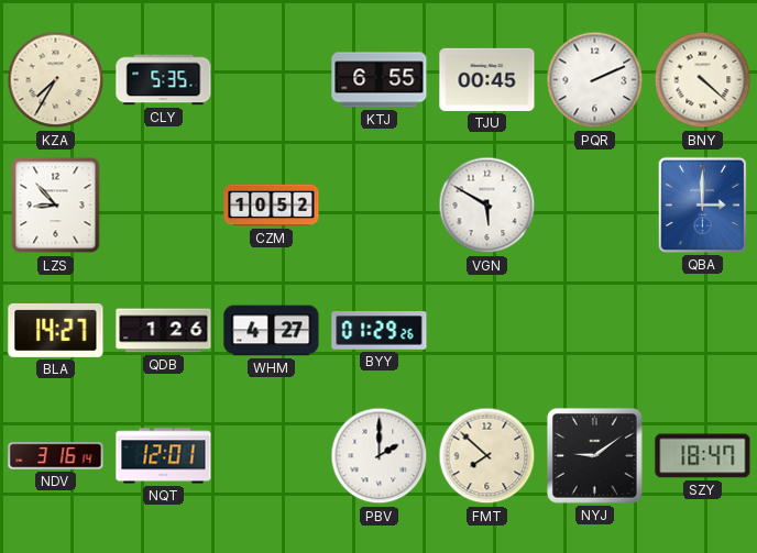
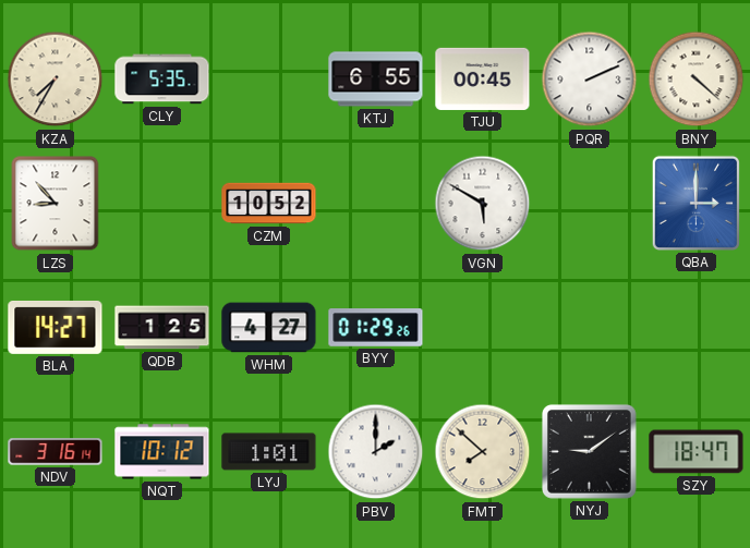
QDB: 1:26 -> 1:25
NQT: 12:01 -> 10:12
LYJ: none -> 1:01
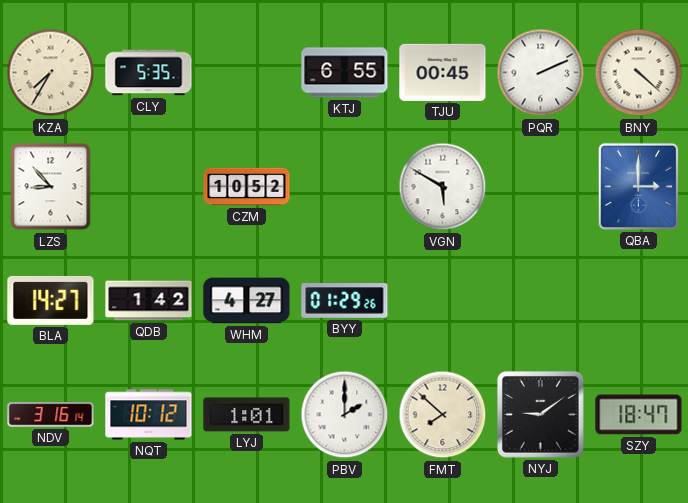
QDB: 1:25 -> 1:42
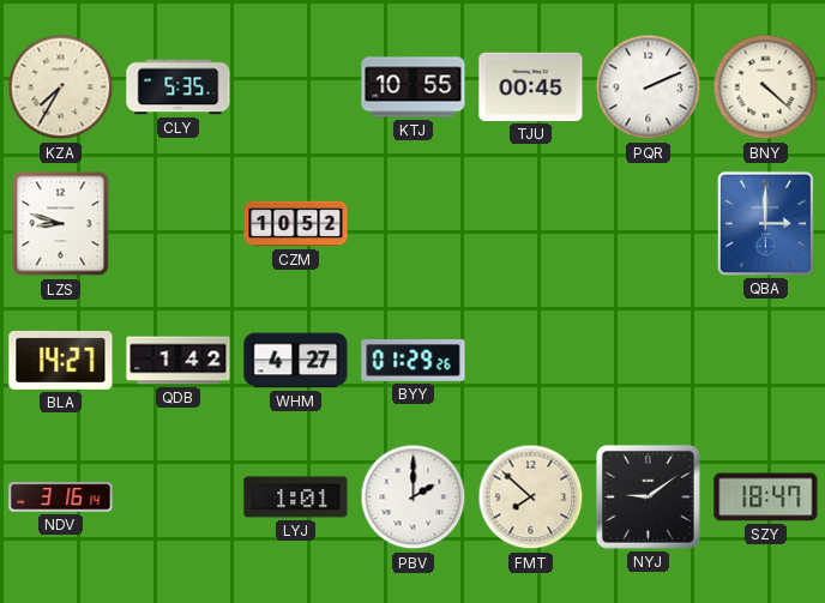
KTJ: 6:55 -> 10:55
LZS: 8:53 -> 8:48
VGN: 5:50 -> none
NQT: 10:12 -> none
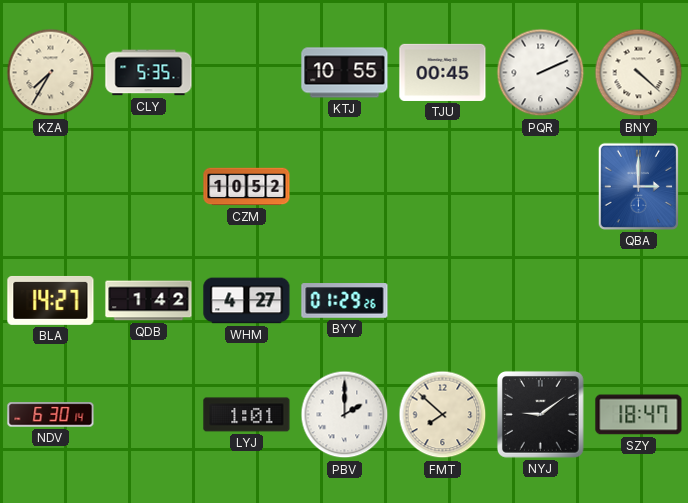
LZS: 8:48 -> none
NDV: 3:16 -> 6:30
